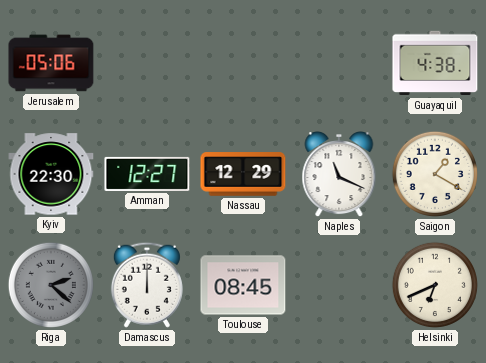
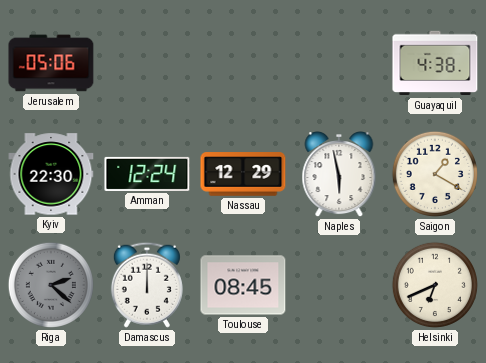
Amman: 12:27 -> 12:24
Naples: 11:19 -> 5:58
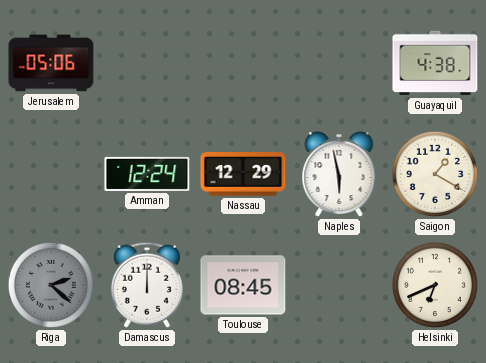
Kyiv: 22:30 -> none
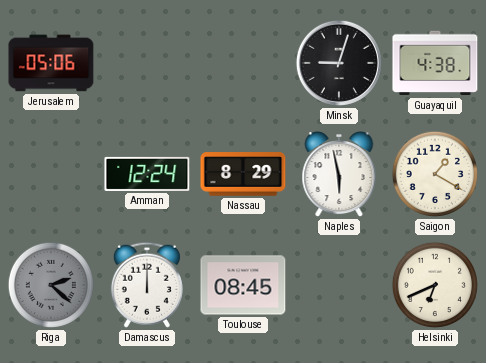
Minsk: none -> 9:03
Nassau: 12:29 -> 8:29
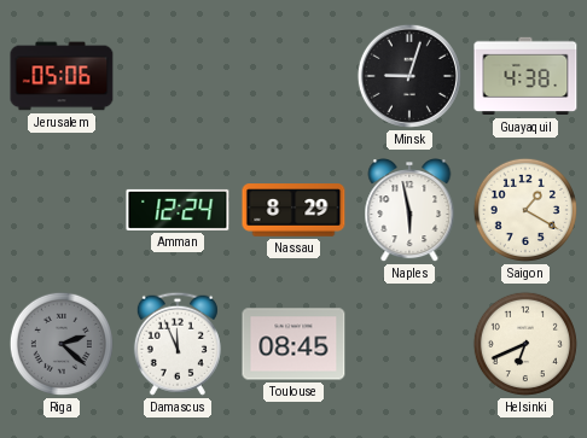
Damascus: 12:00 -> 11:56
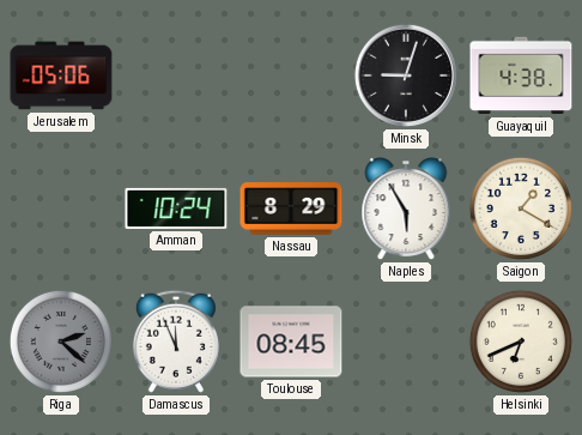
Amman: 12:24 -> 10:24
Naples: 5:58 -> 5:55
